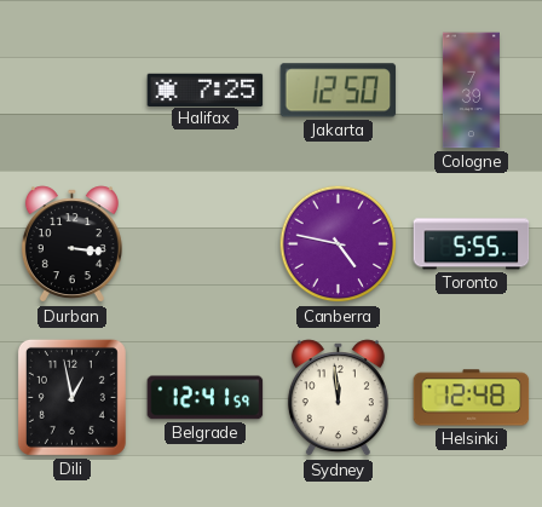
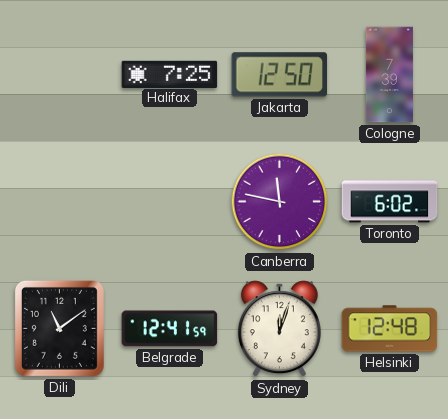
Durban: 3:16 -> none
Canberra: 4:47 -> 11:47
Toronto: 5:55 -> 6:02
Dili: 12:58 -> 11:09
Sydney: 11:59 -> 12:03
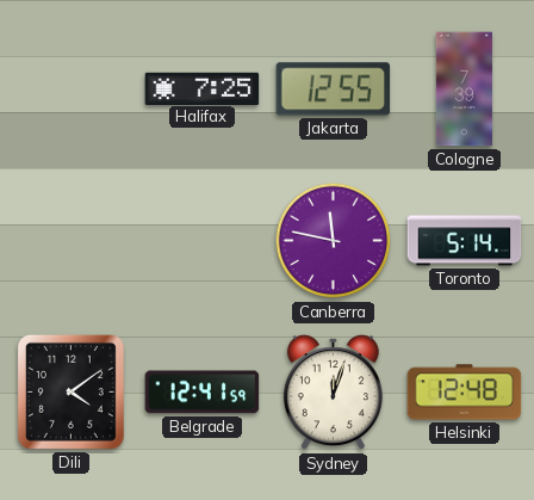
Jakarta: 12:50 -> 12:55
Toronto: 6:02 -> 5:14
Dili: 11:09 -> 4:09
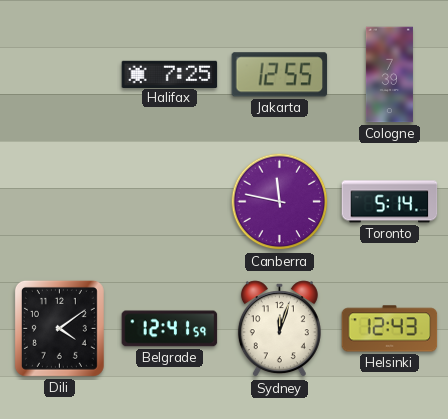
Helsinki: 12:48 -> 12:43
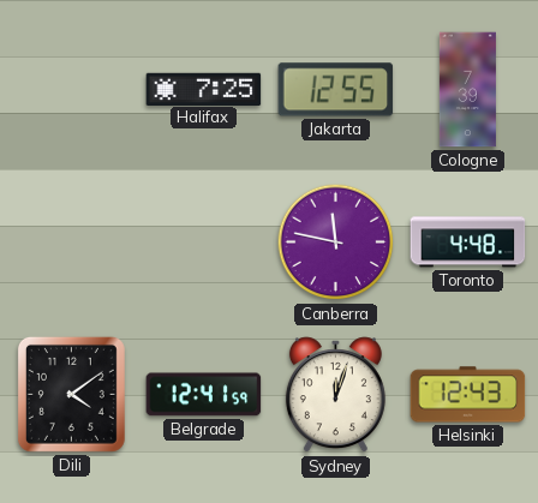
Toronto: 5:14 -> 4:48
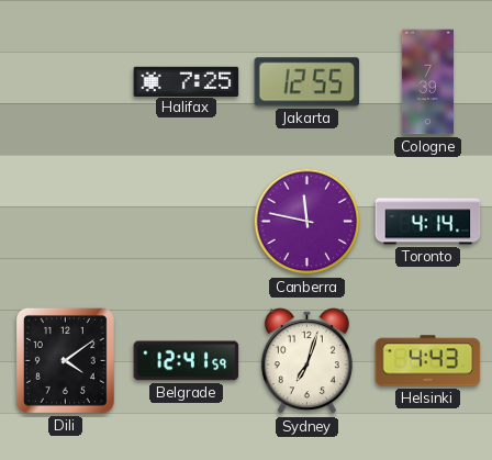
Toronto: 4:48 -> 4:14
Sydney: 12:03 -> 7:03
Helsinki: 12:43 -> 4:43
